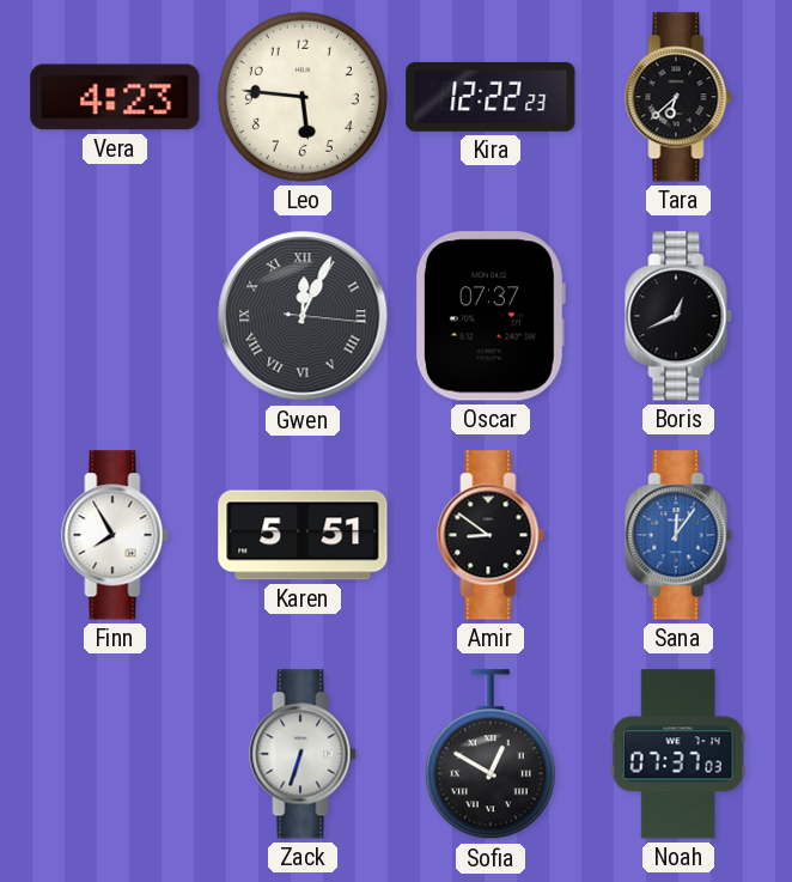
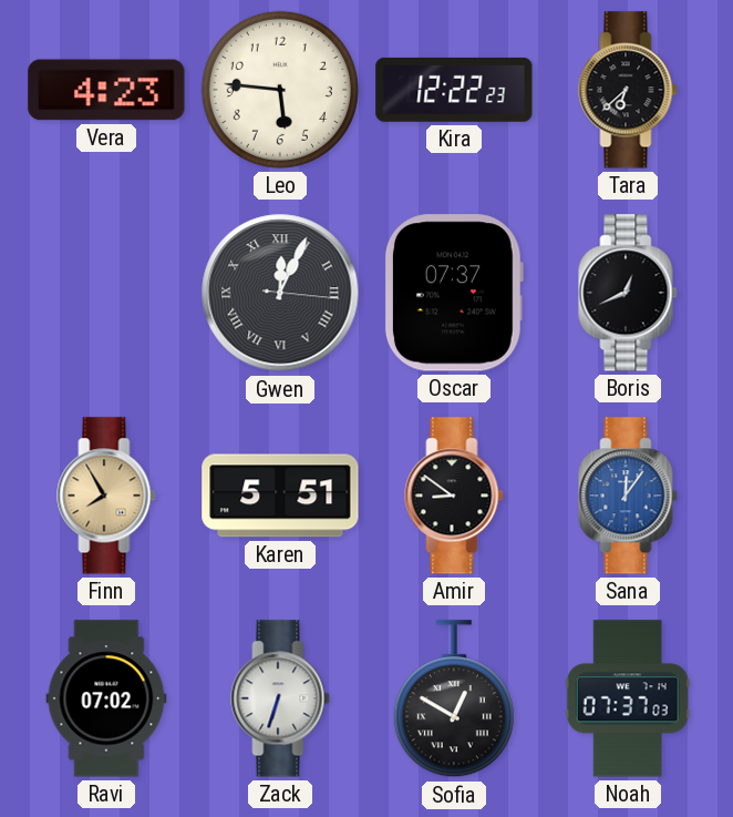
Finn dial: white -> champagne
Ravi: none -> 07:02
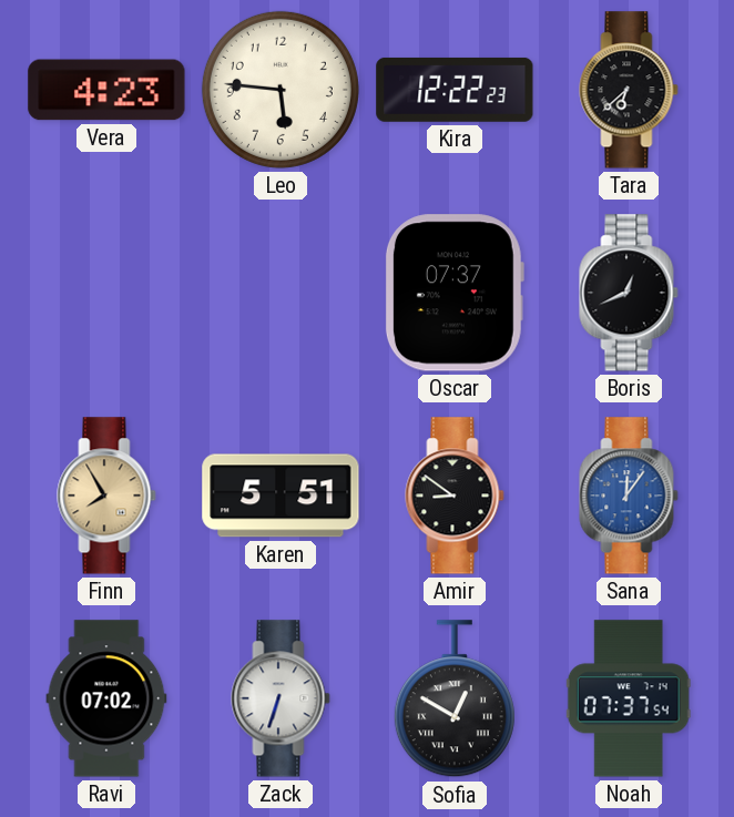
Gwen: 12:04 -> none
Noah: 07:37:03 -> 07:37:54
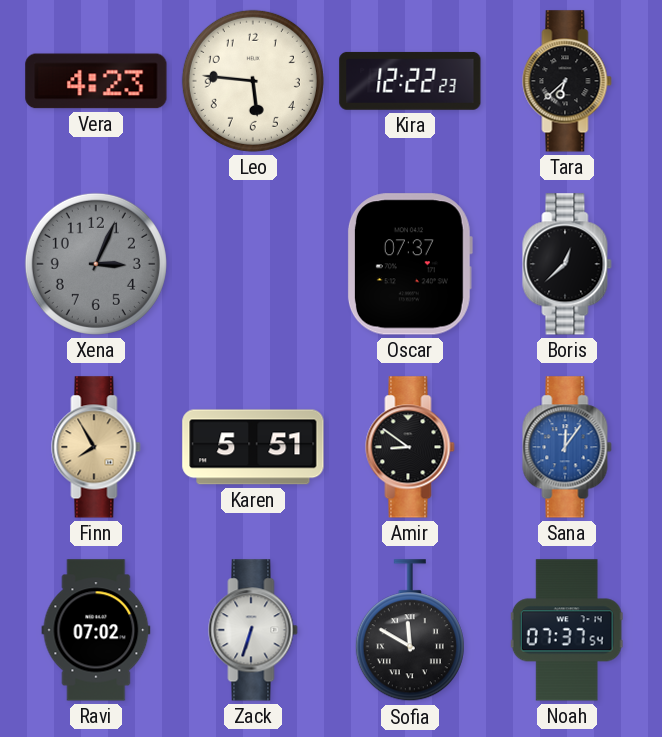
Xena: none -> 3:04
Boris: 12:41 -> 12:38
Sofia: 12:50 -> 11:50
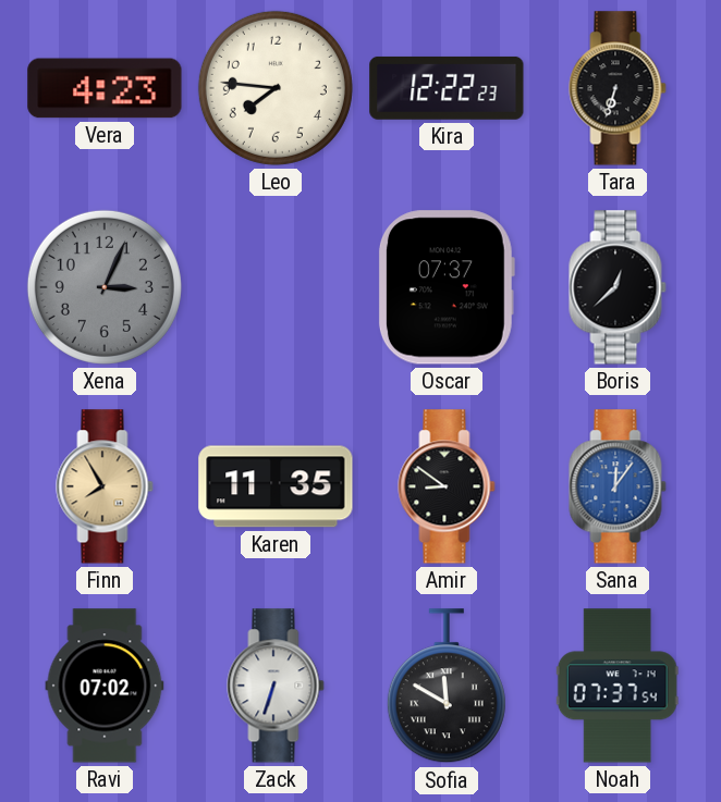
Leo: 5:46 -> 7:46
Tara: 6:38 -> 6:33
Karen: 5:51 -> 11:35
